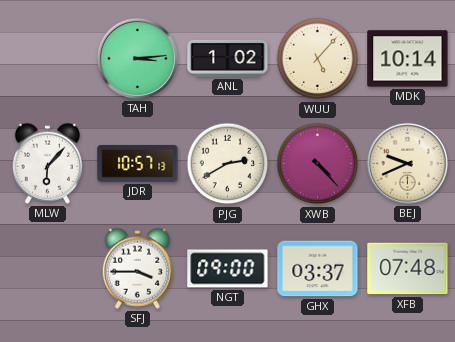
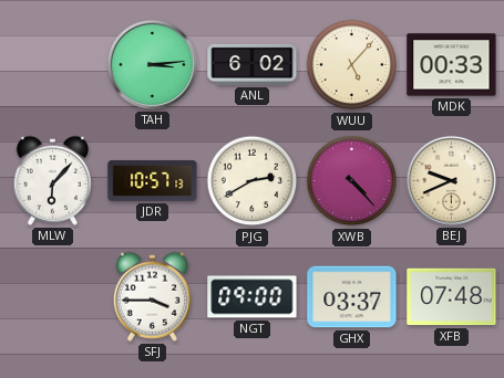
ANL: 1:02 -> 6:02
MDK: 10:14 -> 00:33
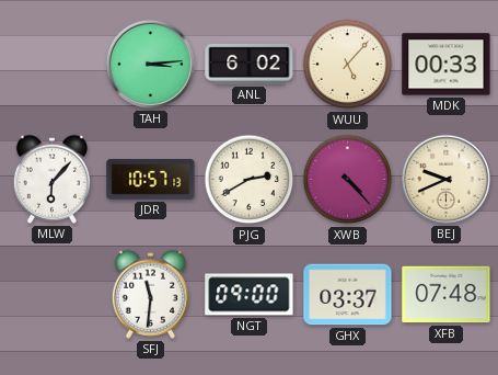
SFJ: 3:45 -> 11:31
